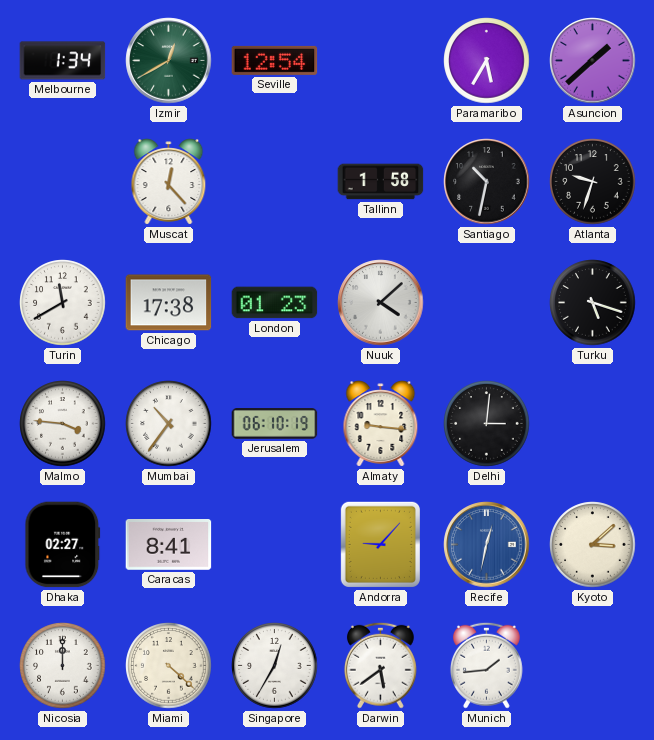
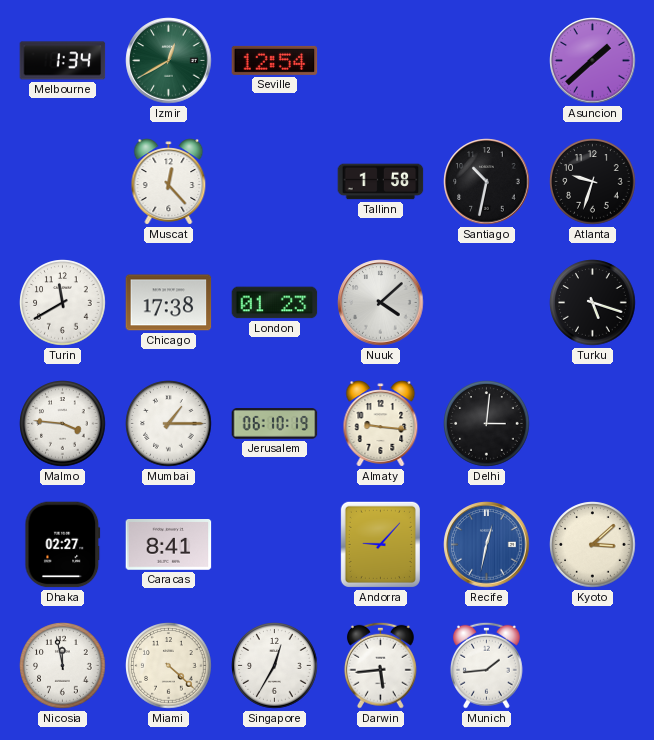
Paramaribo: 5:35 -> none
Mumbai: 10:36 -> 1:15
Nicosia: 12:00 -> 11:58
Darwin: 5:39 -> 5:44
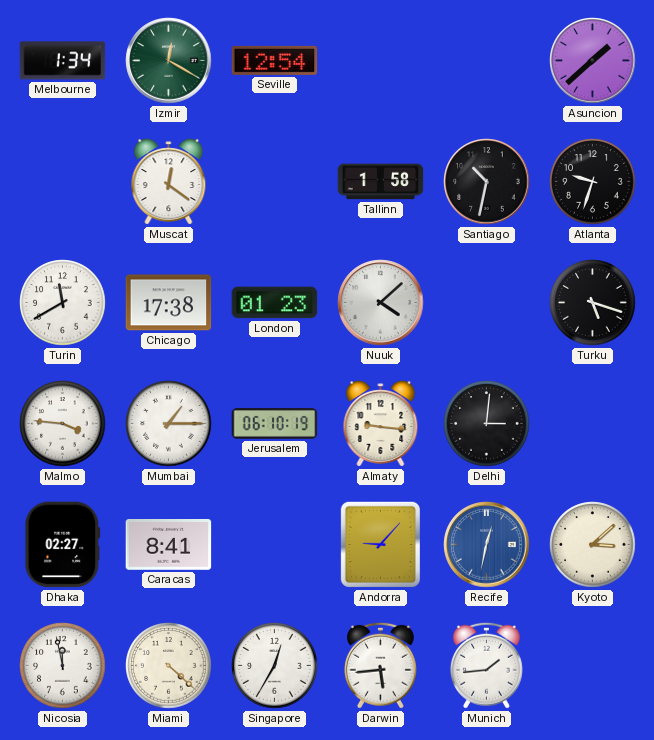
Izmir: 12:40 -> 12:20
Muscat: 12:23 -> 12:21
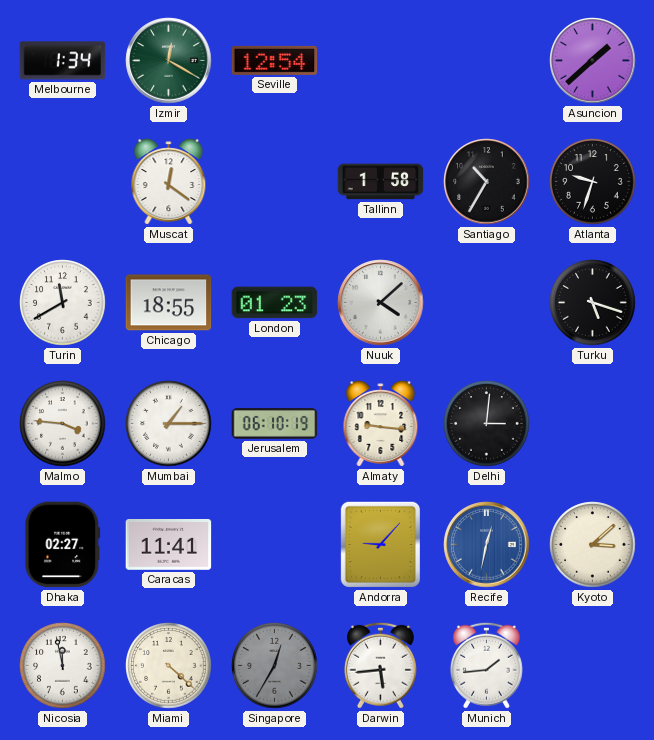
Santiago: 10:32 -> 10:35
Chicago: 17:38 -> 18:55
Caracas: 8:41 -> 11:41
Singapore dial: white -> grey
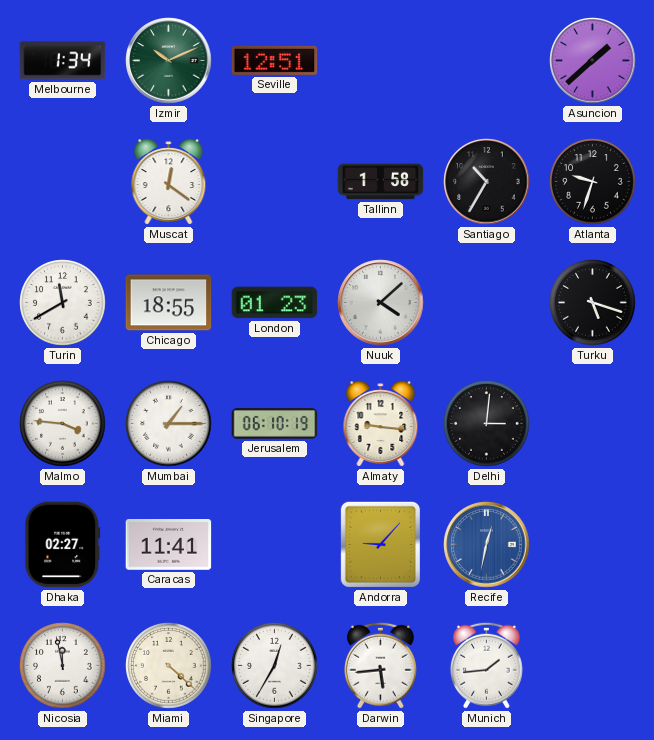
Izmir: 12:20 -> 10:11
Seville: 12:54 -> 12:51
Kyoto: 3:08 -> none
Singapore dial: grey -> white
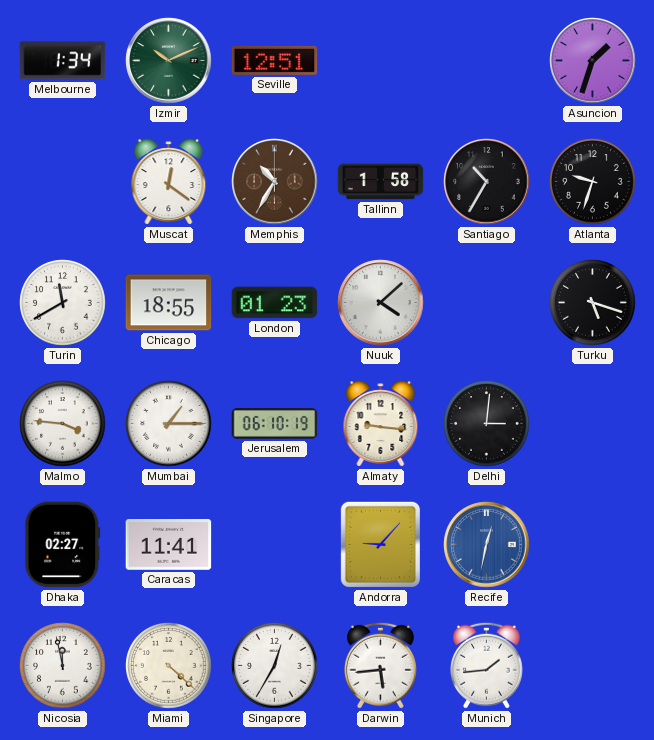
Asuncion: 1:38 -> 1:33
Memphis: none -> 10:35
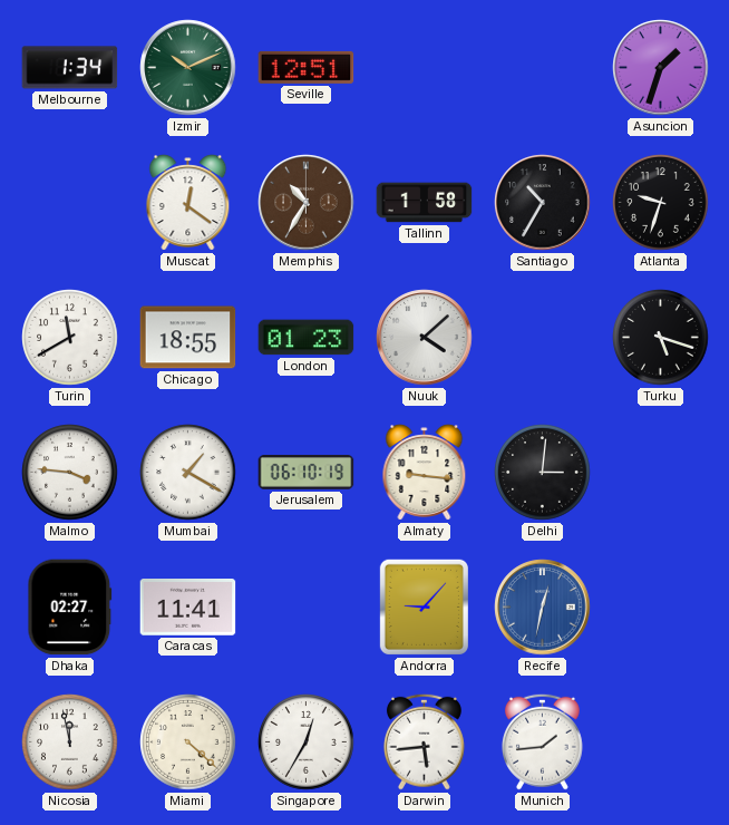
Mumbai: 1:15 -> 1:20
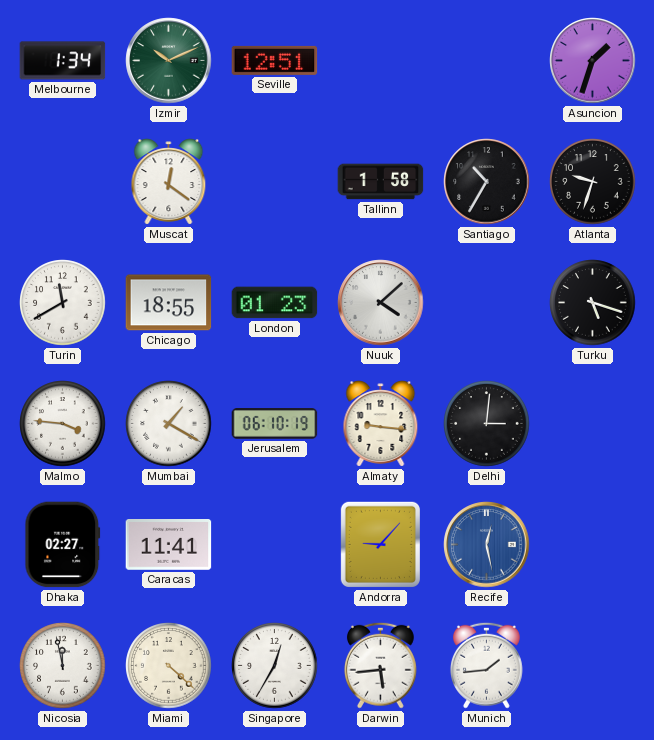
Memphis: 10:35 -> none
Recife: 12:32 -> 12:28
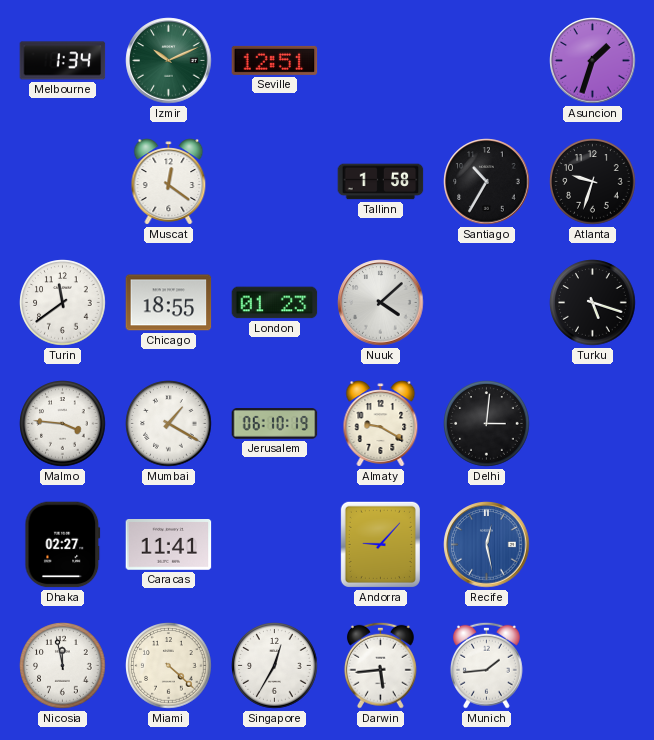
Turin: 11:40 -> 11:39
Almaty: 9:16 -> 9:20
